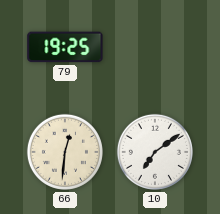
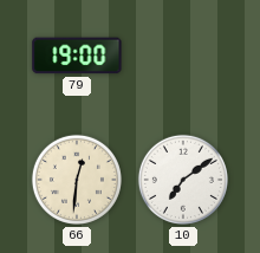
79: 19:25 -> 19:00
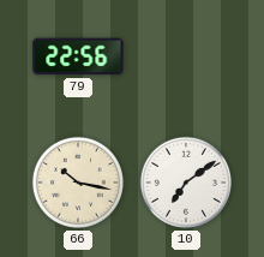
79: 19:00 -> 22:56
66: 12:31 -> 10:17
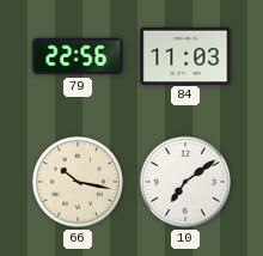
84: none -> 11:03
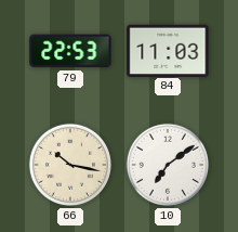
79: 22:56 -> 22:53
